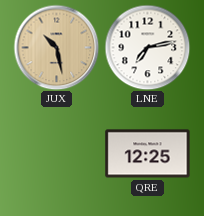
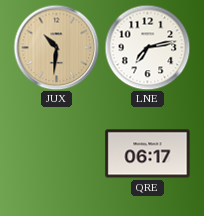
JUX: 10:28 -> 10:31
QRE: 12:25 -> 06:17
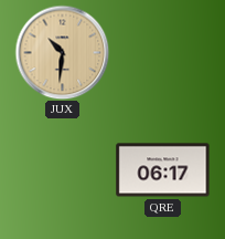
LNE: 7:13 -> none
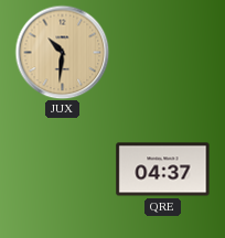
QRE: 06:17 -> 04:37
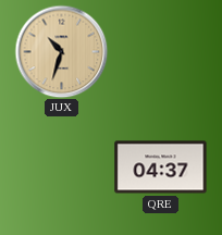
JUX: 10:31 -> 10:33
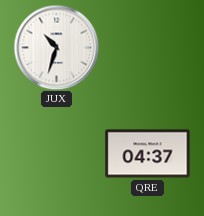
JUX dial: champagne -> white
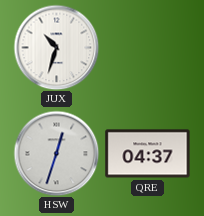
HSW: none -> 12:33
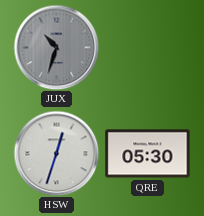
JUX dial: white -> grey
QRE: 04:37 -> 05:30
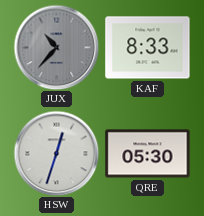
JUX: 10:33 -> 10:37
KAF: none -> 8:33
